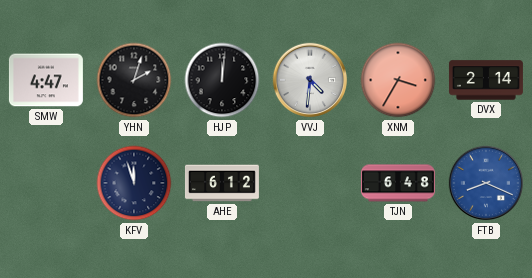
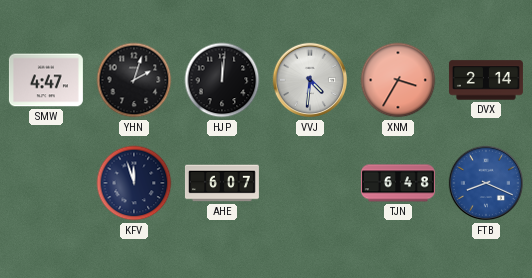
AHE: 6:12 -> 6:07
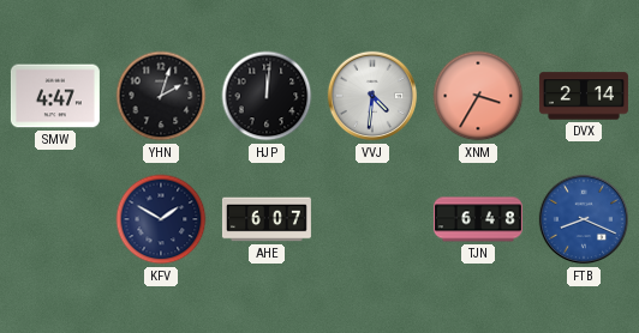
KFV: 11:57 -> 1:50
